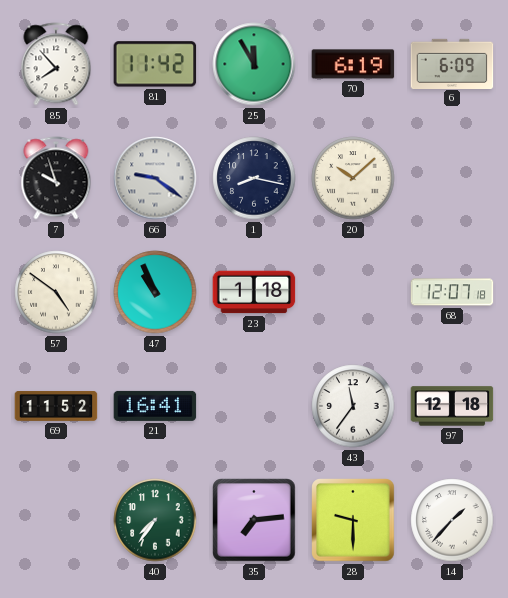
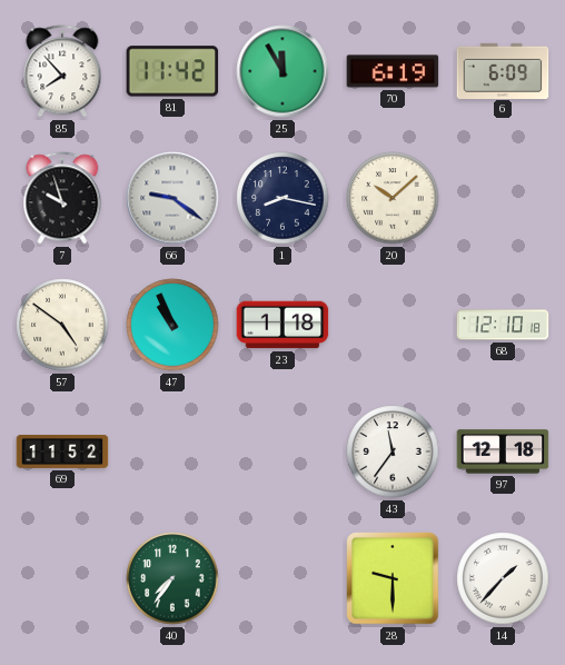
68: 12:07 -> 12:10
21: 16:41 -> none
35: 7:14 -> none
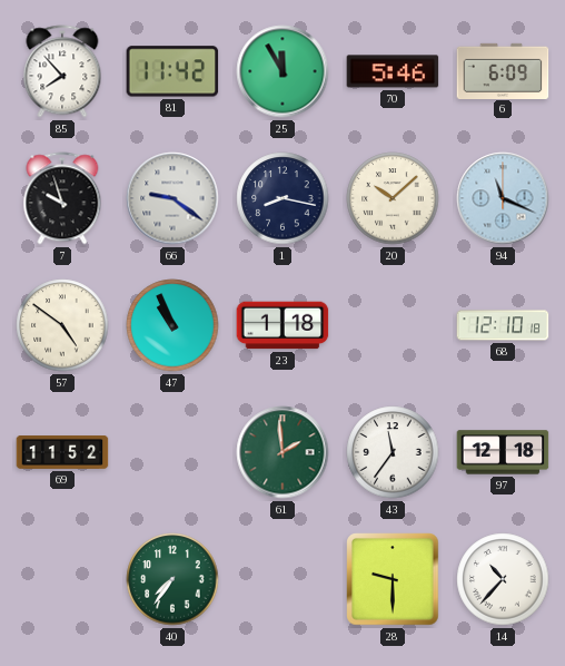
70: 6:19 -> 5:46
94: none -> 11:19
61: none -> 1:59
14: 1:37 -> 10:37
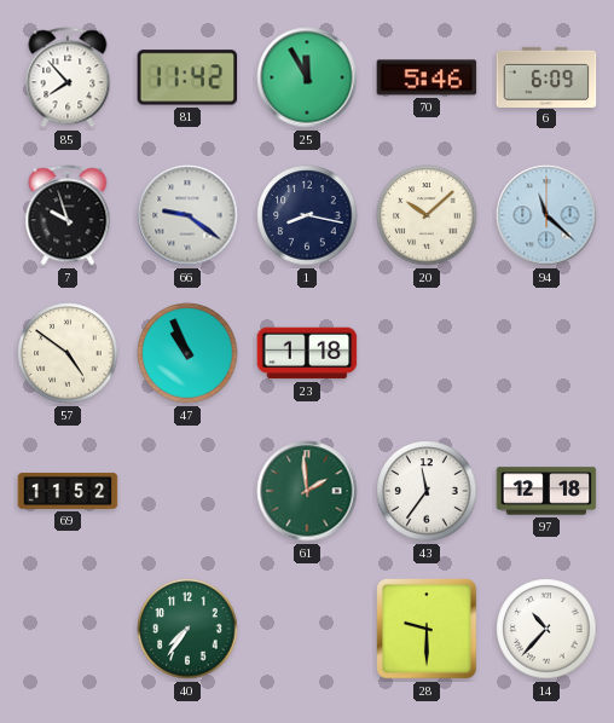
94: 11:19 -> 11:22
68: 12:10 -> none
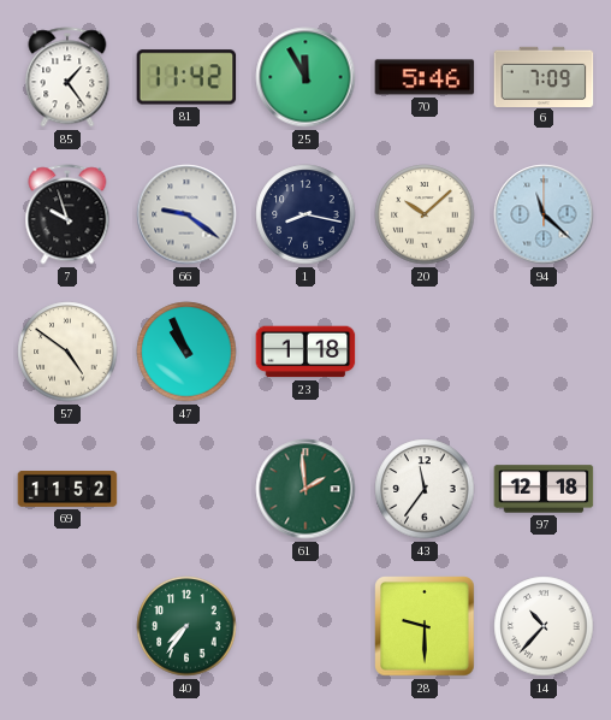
85: 7:53 -> 1:24
6: 6:09 -> 7:09
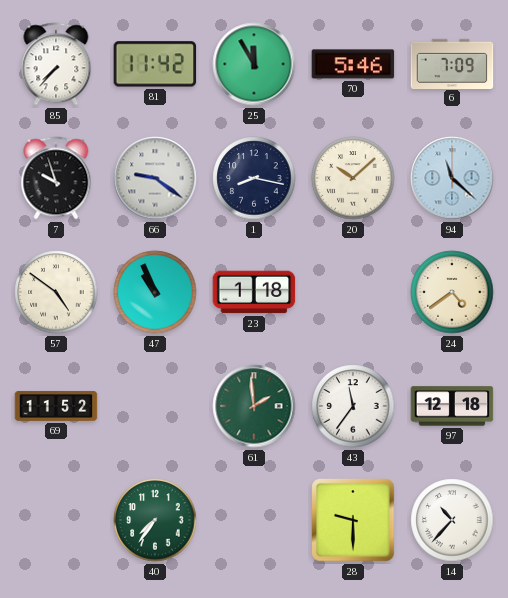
85: 1:24 -> 7:37
24: none -> 4:39
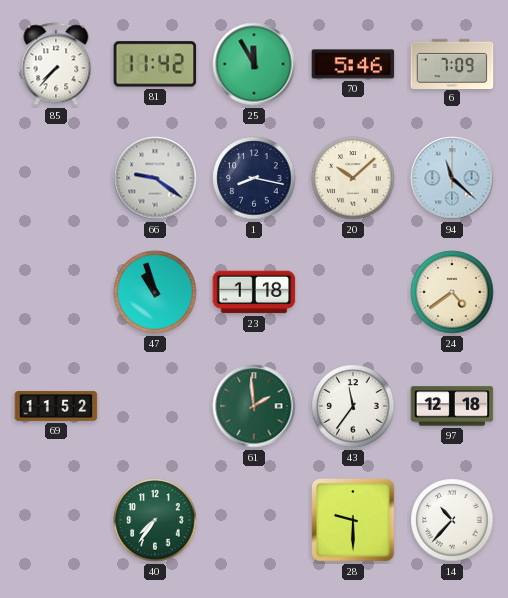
7: 9:57 -> none
57: 4:51 -> none
47: 10:56 -> 10:57
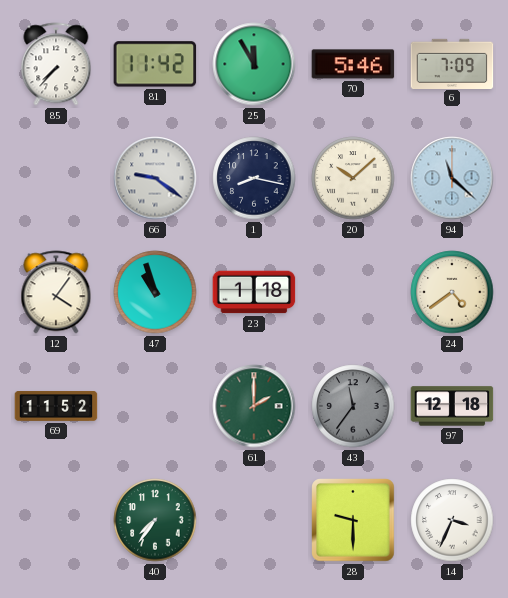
12: none -> 4:06
61: 1:59 -> 2:00
43 dial: white -> grey
14: 10:37 -> 3:34
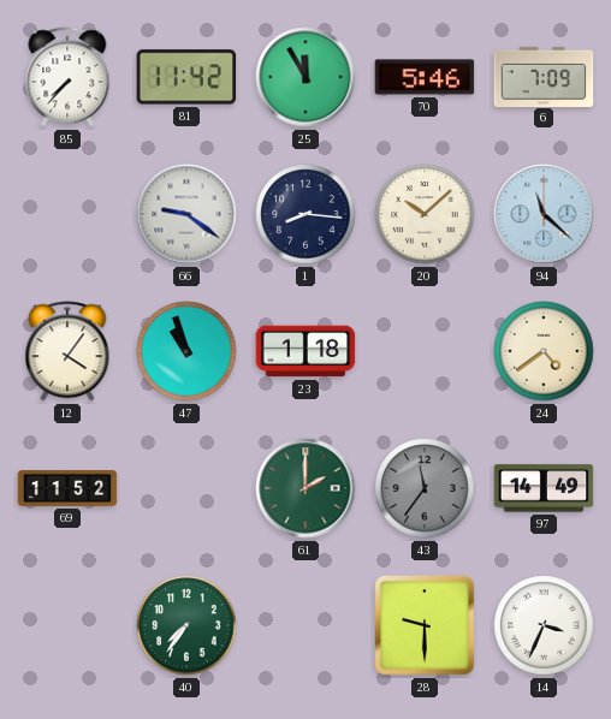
1: 8:17 -> 8:16
97: 12:18 -> 14:49
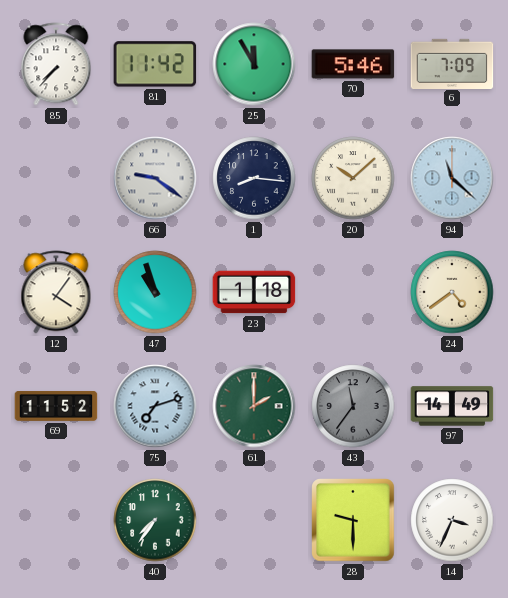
75: none -> 7:12
